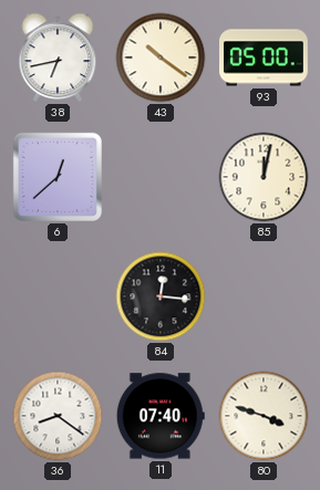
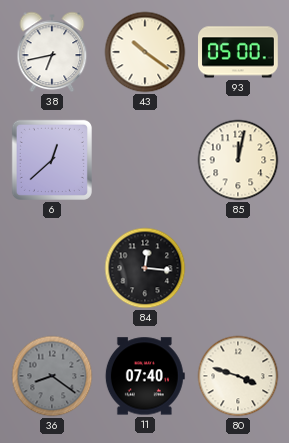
36 dial: white -> grey
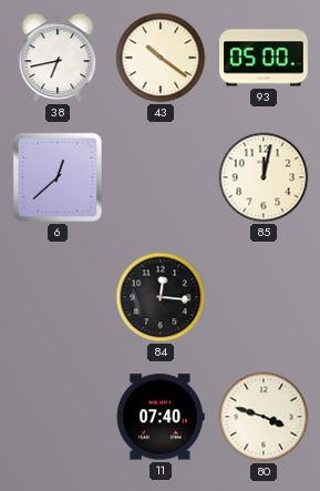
36: 8:21 -> none
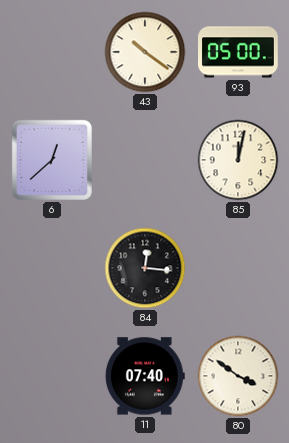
38: 6:43 -> none
80: 3:48 -> 3:51
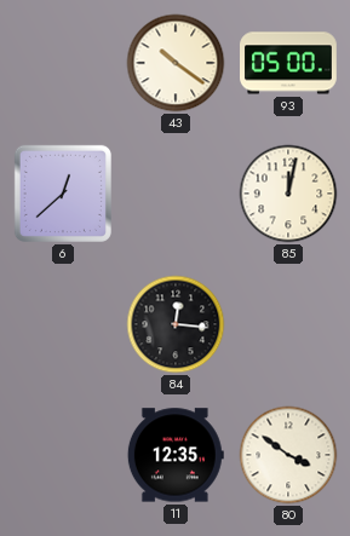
11: 07:40 -> 12:35
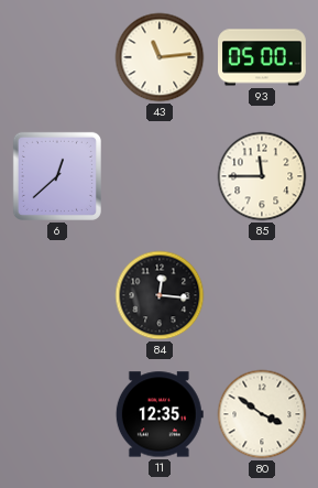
43: 10:21 -> 11:14
85: 12:02 -> 11:45
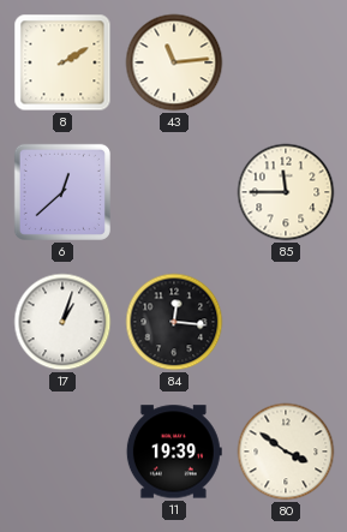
8: none -> 2:10
93: 05:00 -> none
17: none -> 1:03
11: 12:35 -> 19:39
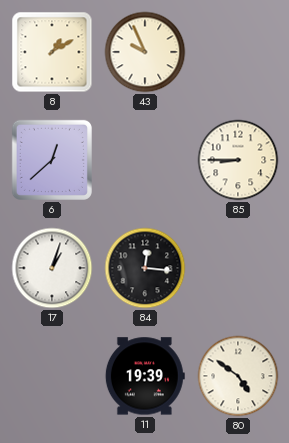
8: 2:10 -> 1:10
43: 11:14 -> 9:56
85: 11:45 -> 8:45
80: 3:51 -> 4:51
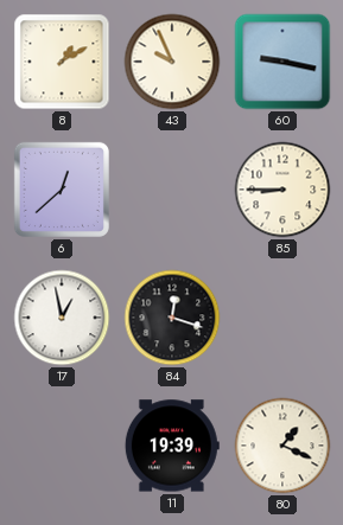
60: none -> 9:17
17: 1:03 -> 12:58
84: 12:16 -> 12:18
80: 4:51 -> 1:19
